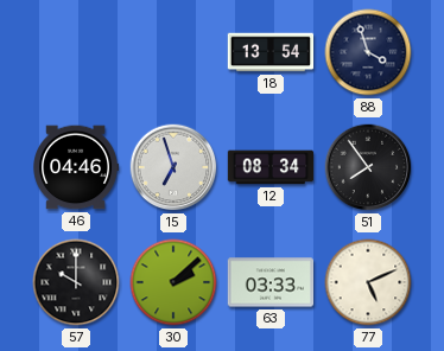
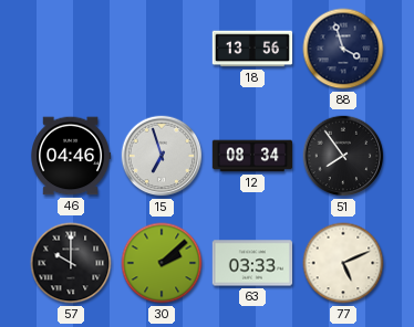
18: 13:54 -> 13:56
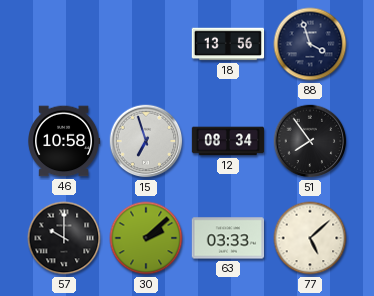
46: 04:46 -> 10:58
77: 5:11 -> 5:08
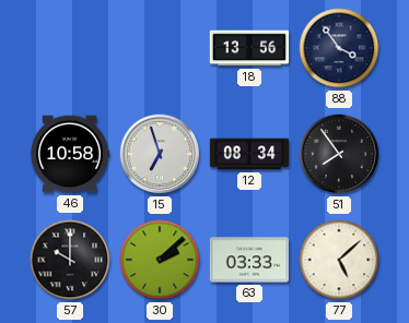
88: 3:57 -> 3:54
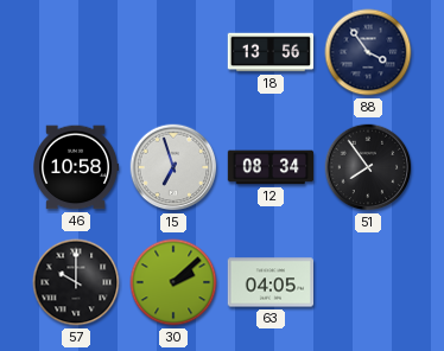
63: 03:33 -> 04:05
77: 5:08 -> none
